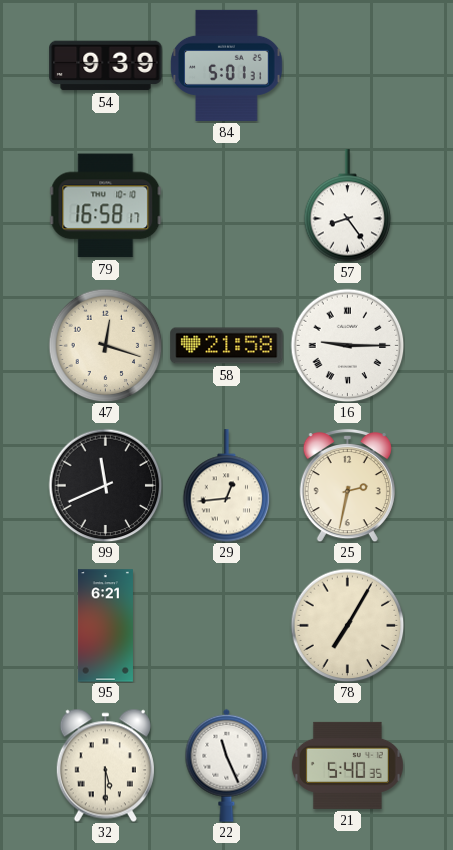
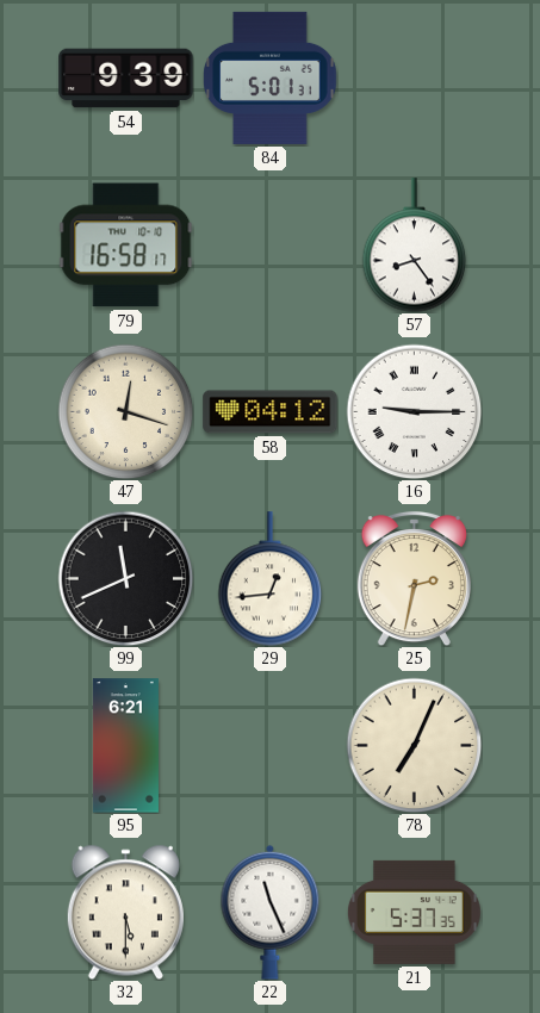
58: 21:58 -> 04:12
78: 7:05 -> 7:04
21: 5:40 -> 5:37
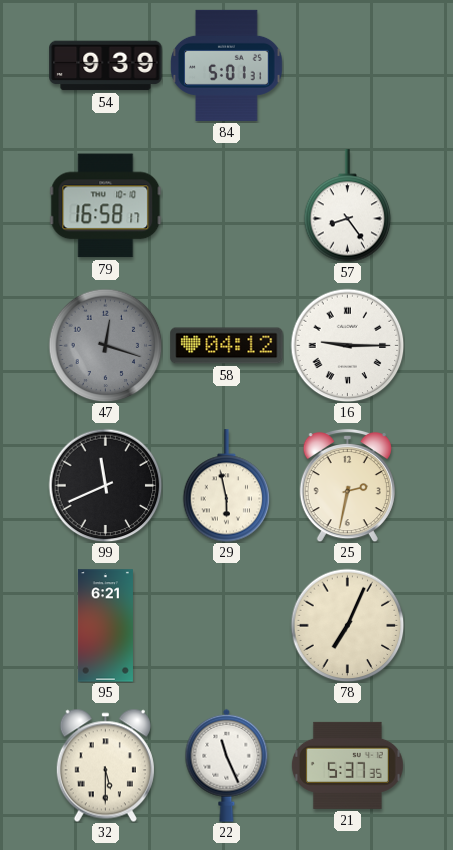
47 dial: cream -> grey
29: 12:44 -> 5:58
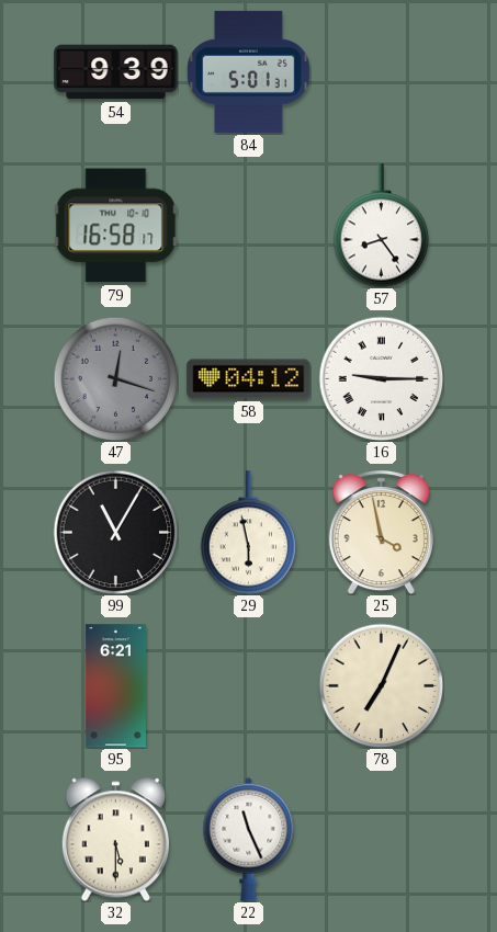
99: 11:41 -> 11:05
25: 2:32 -> 3:58
21: 5:37 -> none
